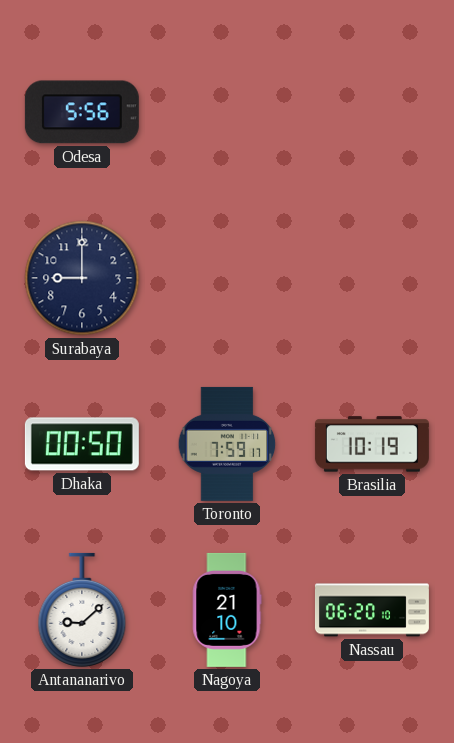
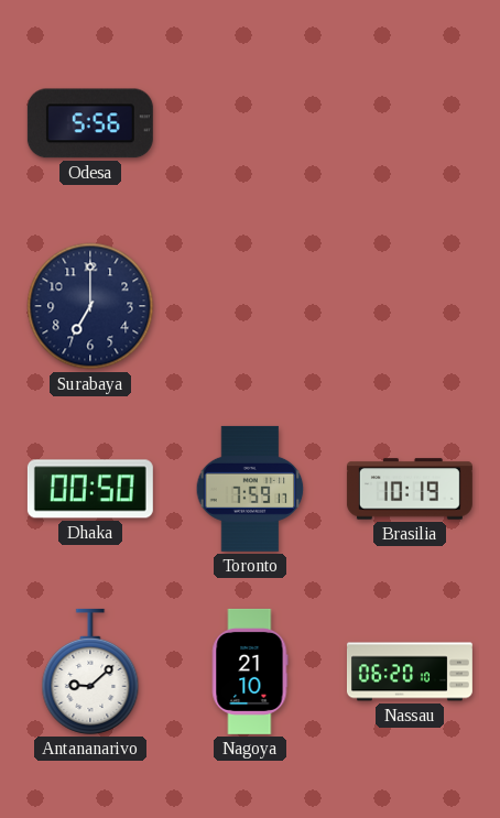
Surabaya: 9:00 -> 7:00
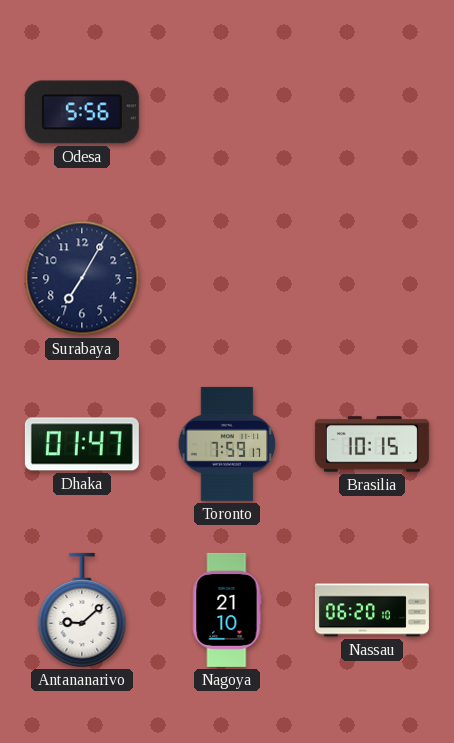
Surabaya: 7:00 -> 7:05
Dhaka: 00:50 -> 01:47
Brasilia: 10:19 -> 10:15
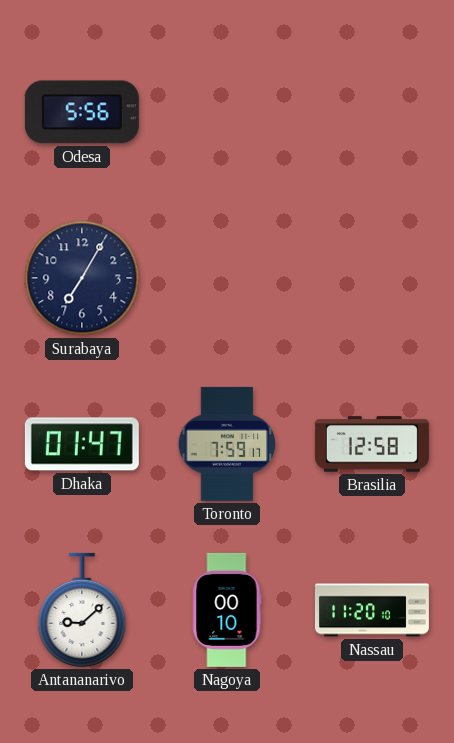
Brasilia: 10:15 -> 12:58
Nagoya: 21:10 -> 00:10
Nassau: 06:20 -> 11:20
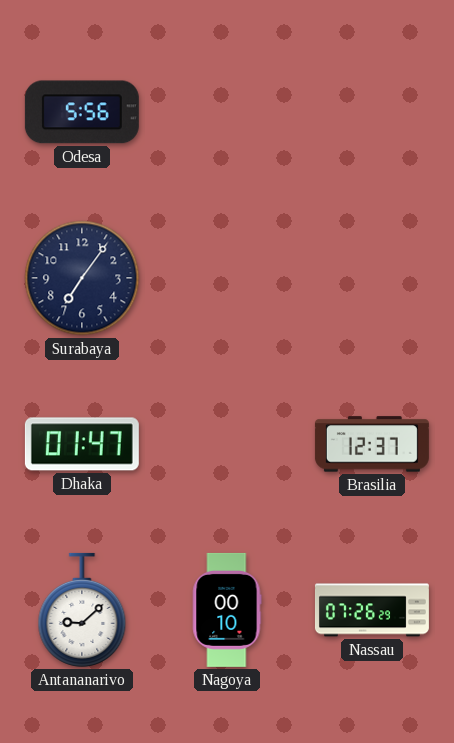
Surabaya: 7:05 -> 7:06
Toronto: 7:59 -> none
Brasilia: 12:58 -> 12:37
Nassau: 11:20 -> 07:26
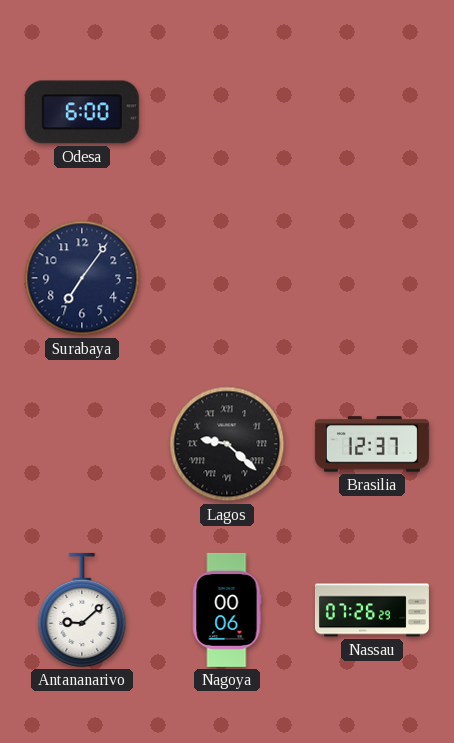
Odesa: 5:56 -> 6:00
Dhaka: 01:47 -> none
Lagos: none -> 9:22
Nagoya: 00:10 -> 00:06
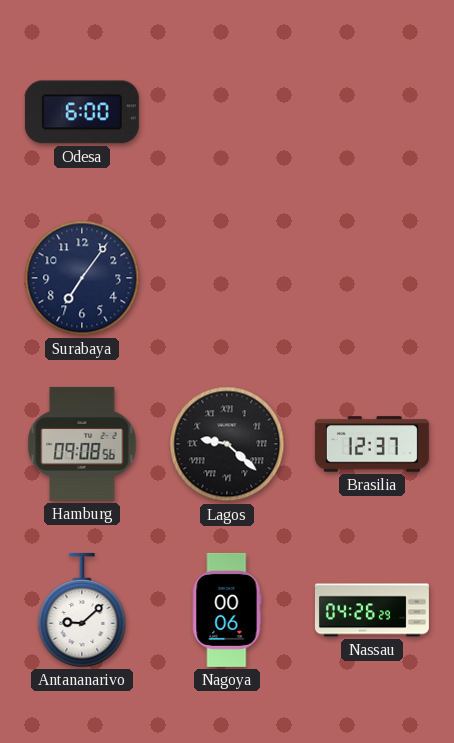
Hamburg: none -> 09:08
Nassau: 07:26 -> 04:26
